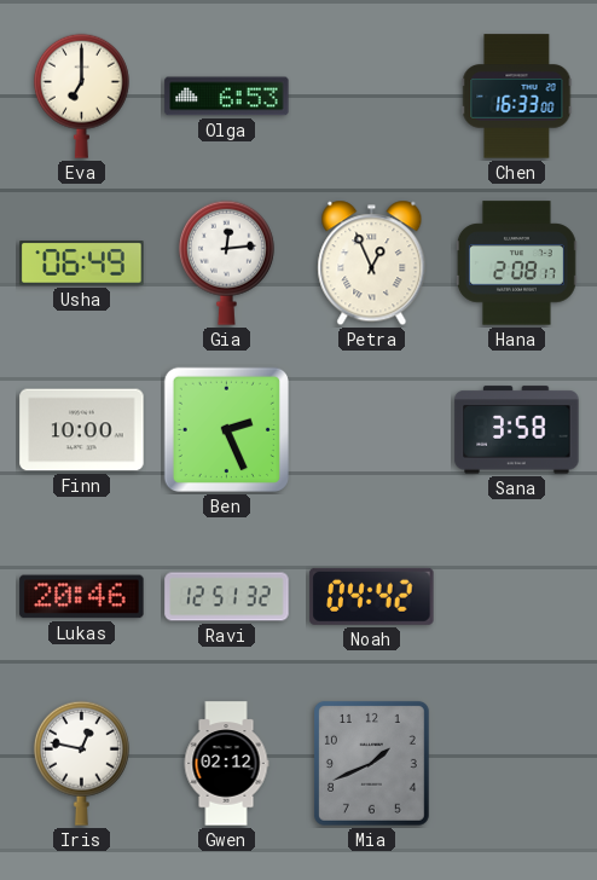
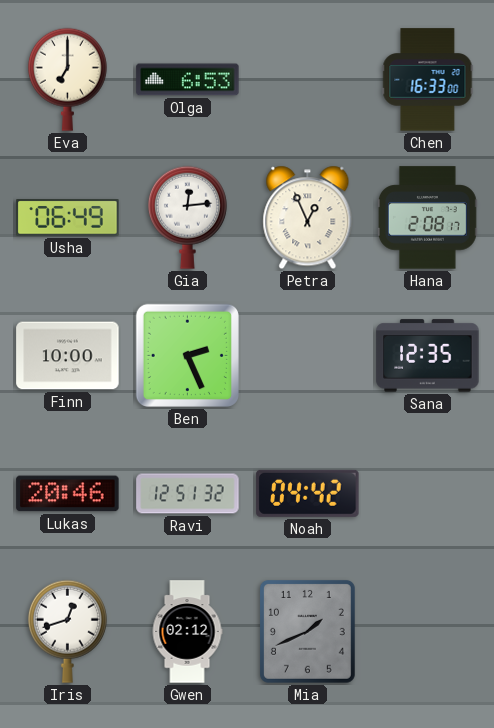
Sana: 3:58 -> 12:35
Iris: 12:47 -> 12:42
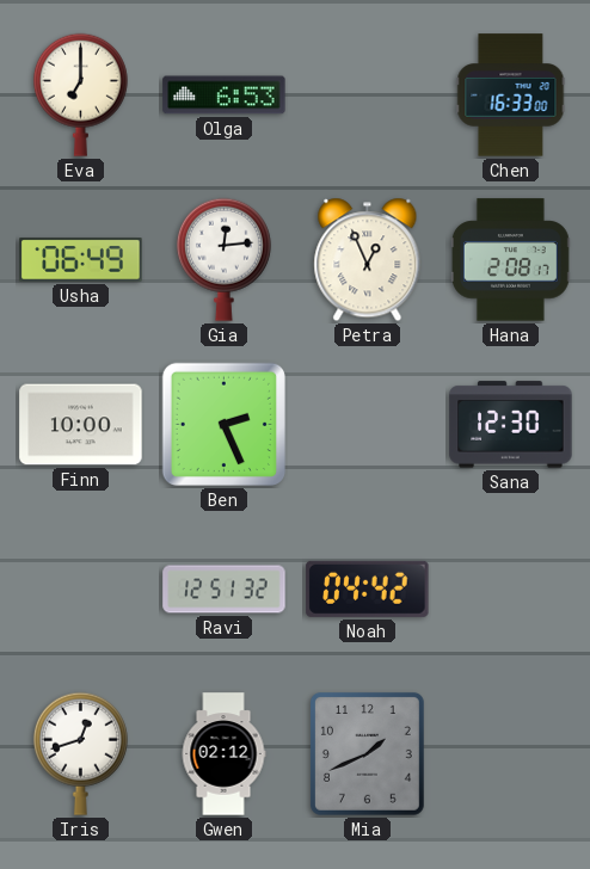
Sana: 12:35 -> 12:30
Lukas: 20:46 -> none
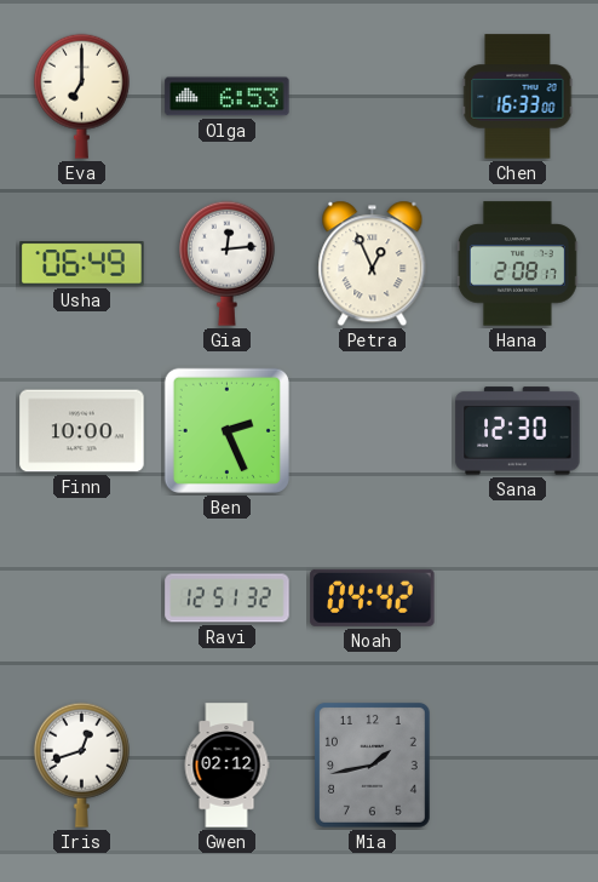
Mia: 1:41 -> 1:43
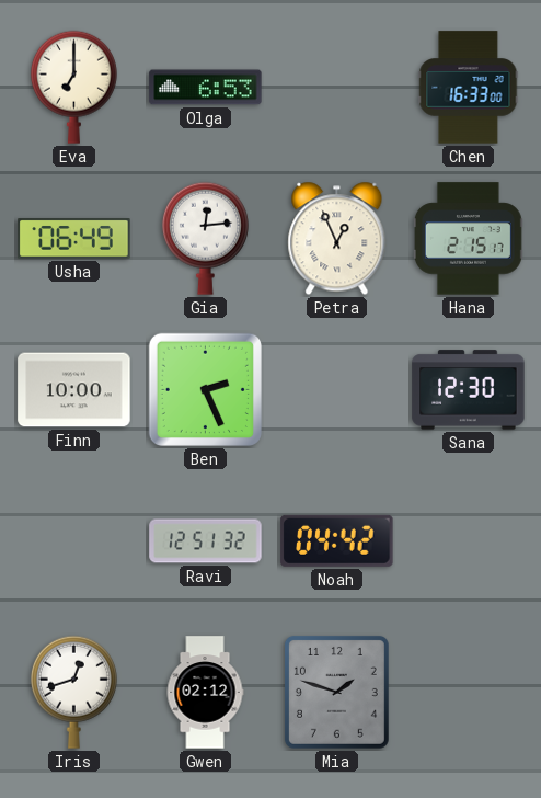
Hana: 2:08 -> 2:15
Mia: 1:43 -> 1:48
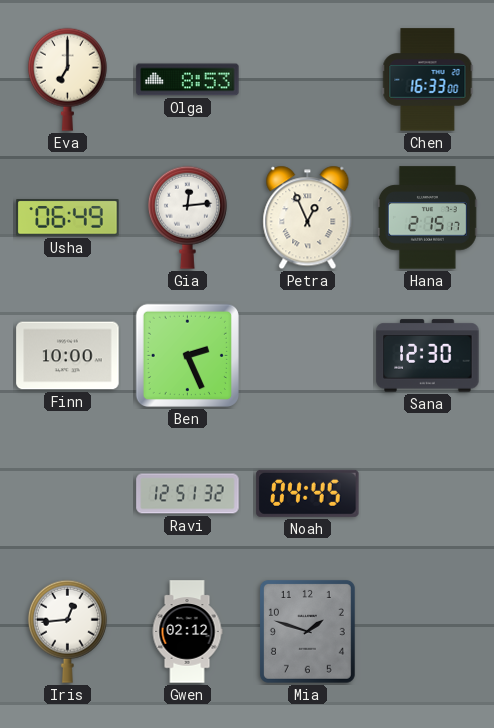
Olga: 6:53 -> 8:53
Noah: 04:42 -> 04:45
Iris: 12:42 -> 12:44
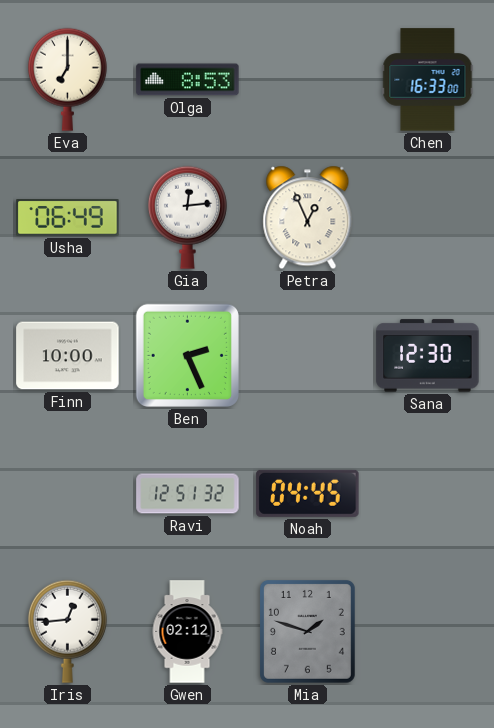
Hana: 2:15 -> none
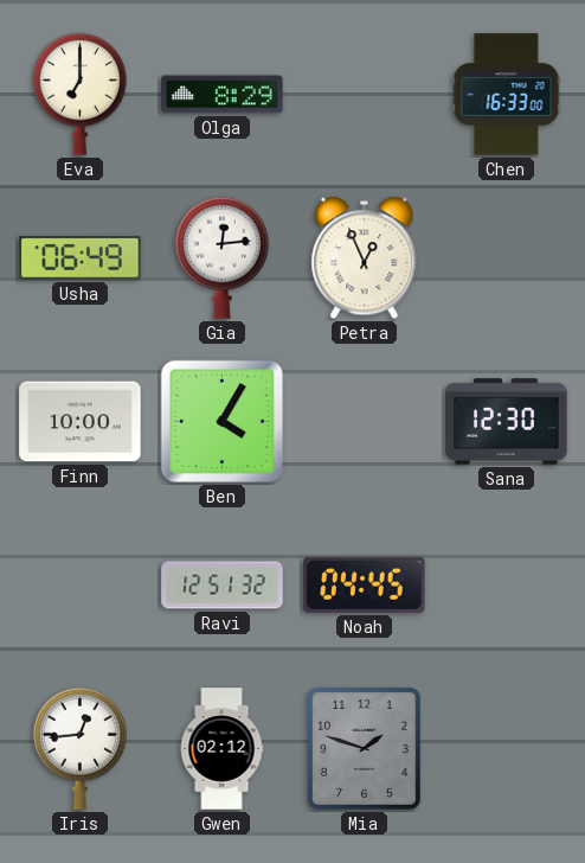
Olga: 8:53 -> 8:29
Ben: 2:26 -> 4:05
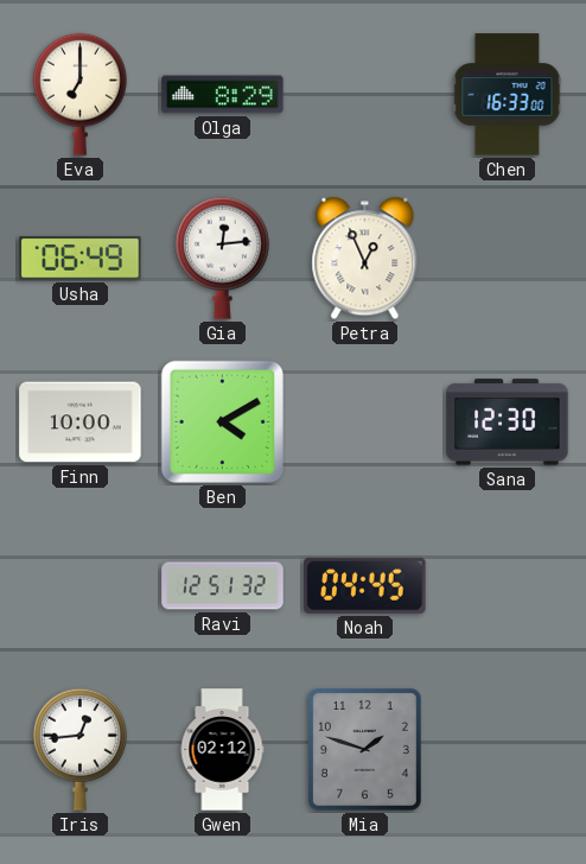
Ben: 4:05 -> 4:10
